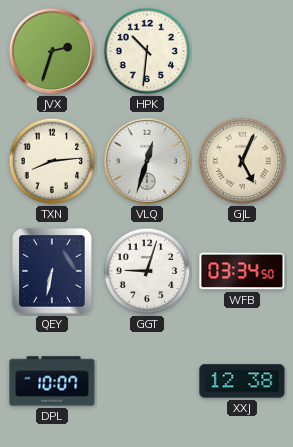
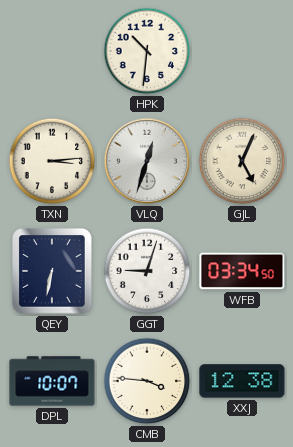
JVX: 2:33 -> none
TXN: 8:14 -> 3:14
CMB: none -> 3:46
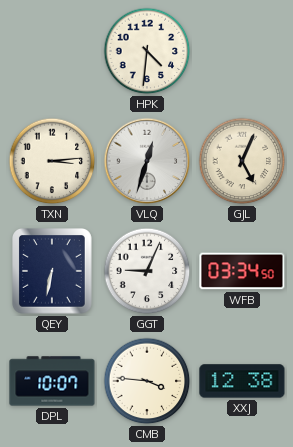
HPK: 10:31 -> 4:31
GGT: 9:03 -> 9:04
